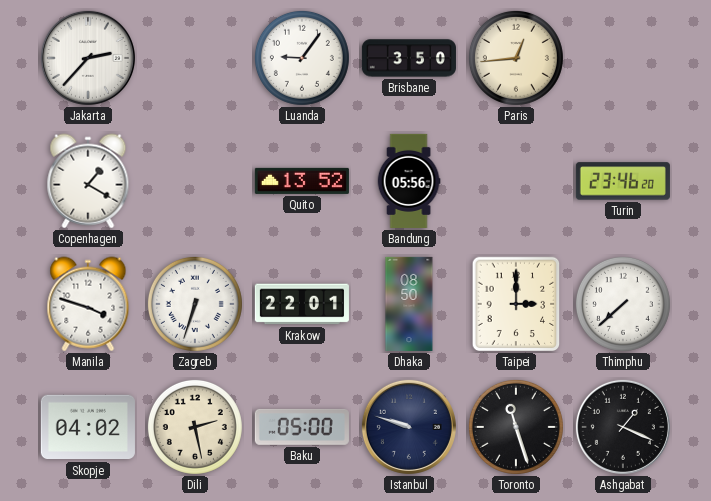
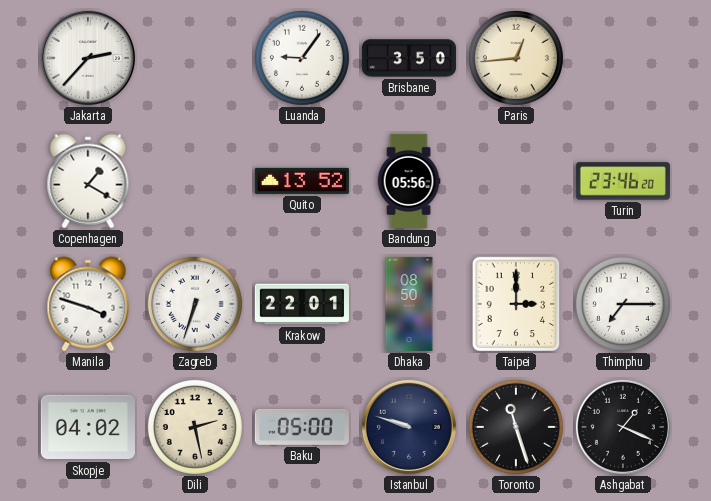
Thimphu: 7:38 -> 7:15
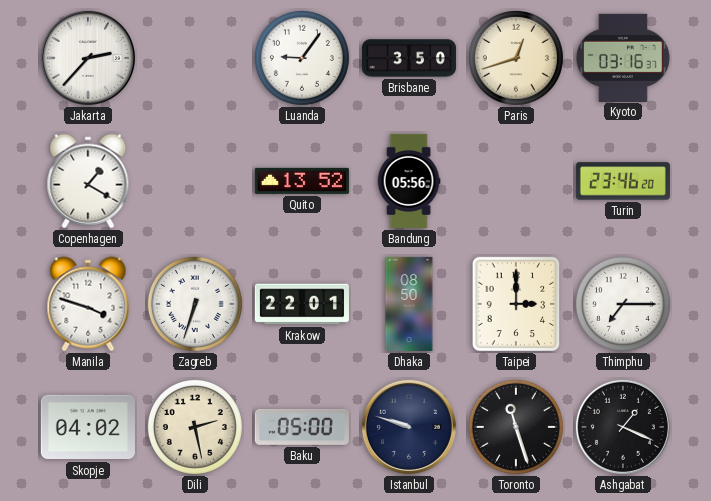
Paris: 12:44 -> 12:42
Kyoto: none -> 03:16
